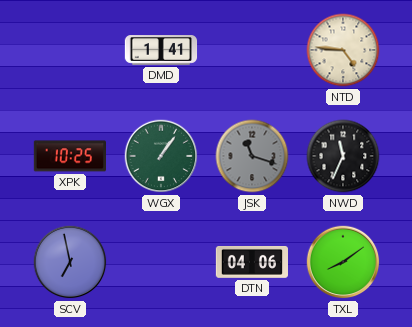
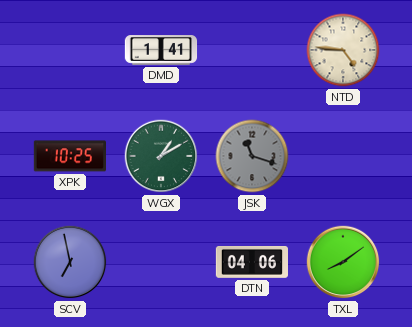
WGX: 1:06 -> 1:10
NWD: 11:34 -> none
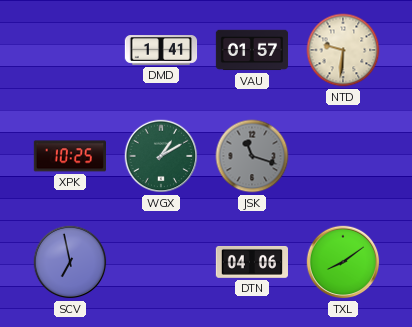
VAU: none -> 01:57
NTD: 4:46 -> 9:31
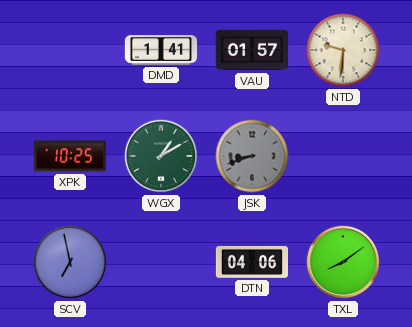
JSK: 11:18 -> 8:42
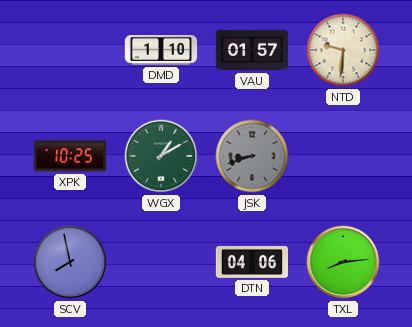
DMD: 1:41 -> 1:10
SCV: 6:58 -> 7:58
TXL: 8:09 -> 8:14
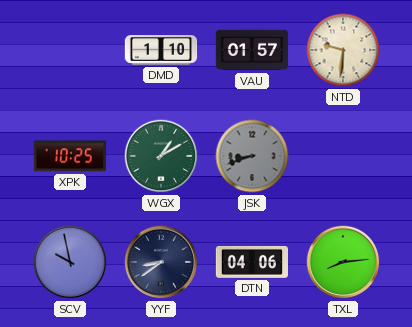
SCV: 7:58 -> 9:58
YYF: none -> 8:39
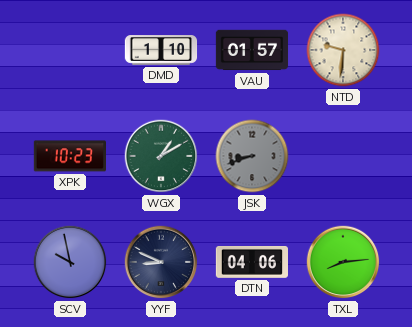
XPK: 10:25 -> 10:23
YYF: 8:39 -> 8:49
